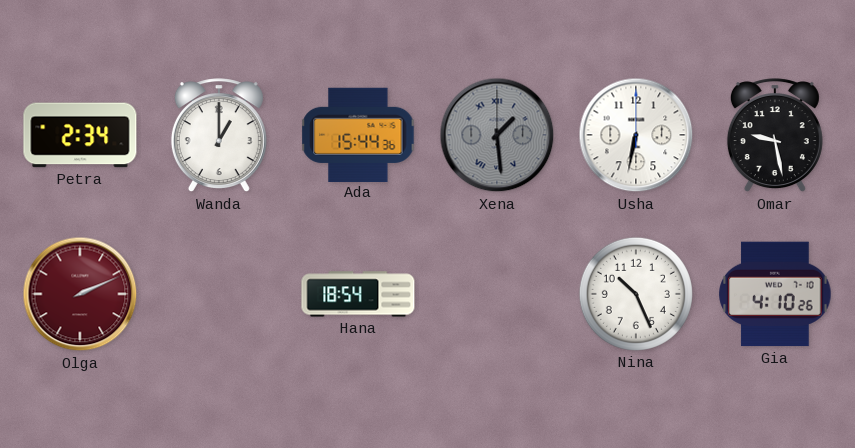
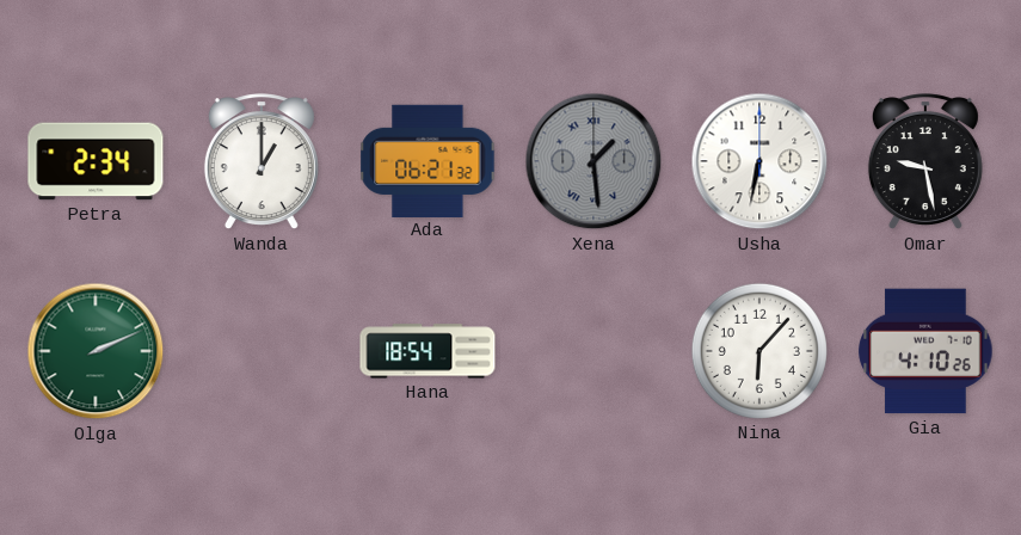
Ada: 15:44 -> 06:21
Olga dial: burgundy -> green
Nina: 10:26 -> 6:07
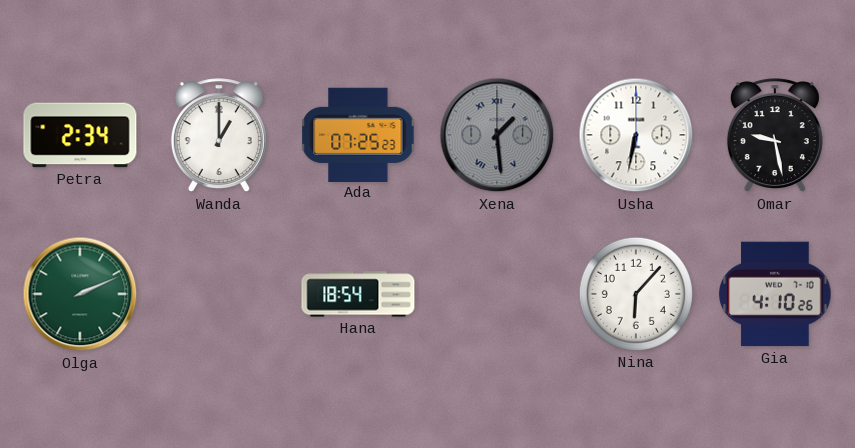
Ada: 06:21 -> 07:25
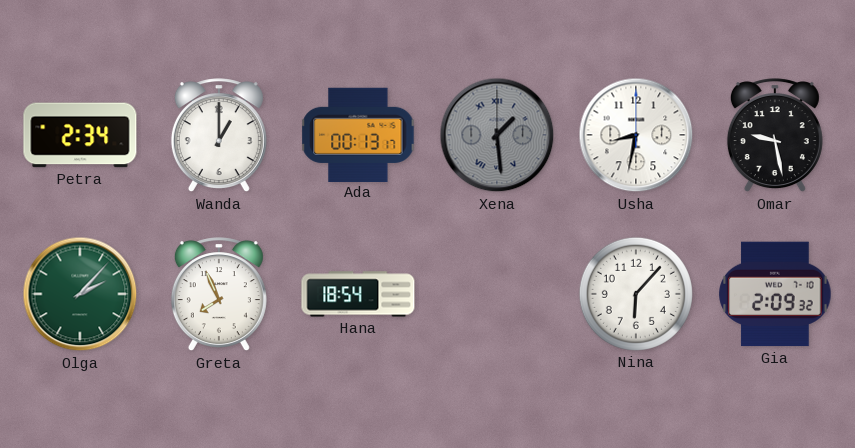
Ada: 07:25 -> 00:13
Usha: 6:32 -> 8:32
Olga: 2:11 -> 2:07
Greta: none -> 7:56
Gia: 4:10 -> 2:09
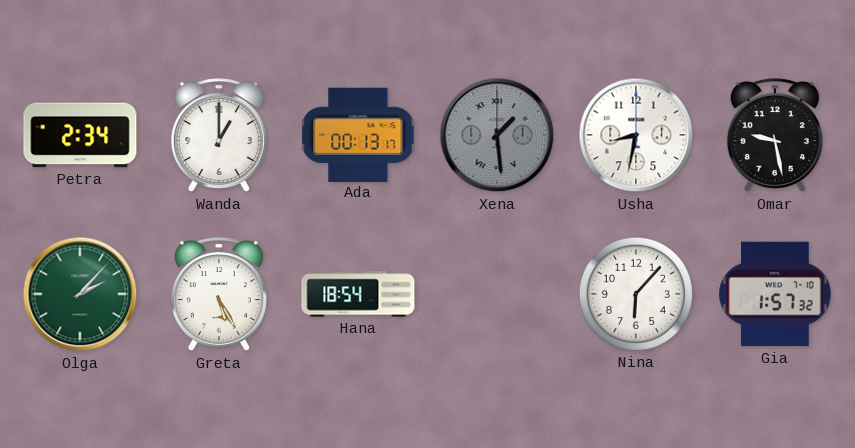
Greta: 7:56 -> 5:25
Gia: 2:09 -> 1:57
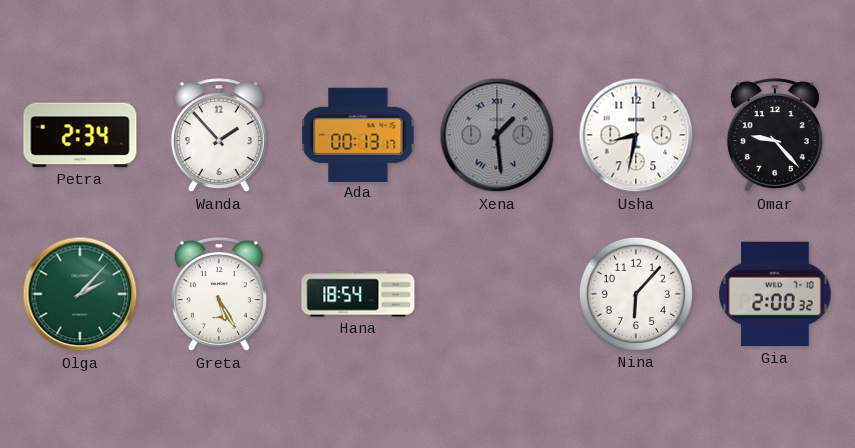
Wanda: 1:00 -> 1:53
Omar: 9:28 -> 9:23
Gia: 1:57 -> 2:00
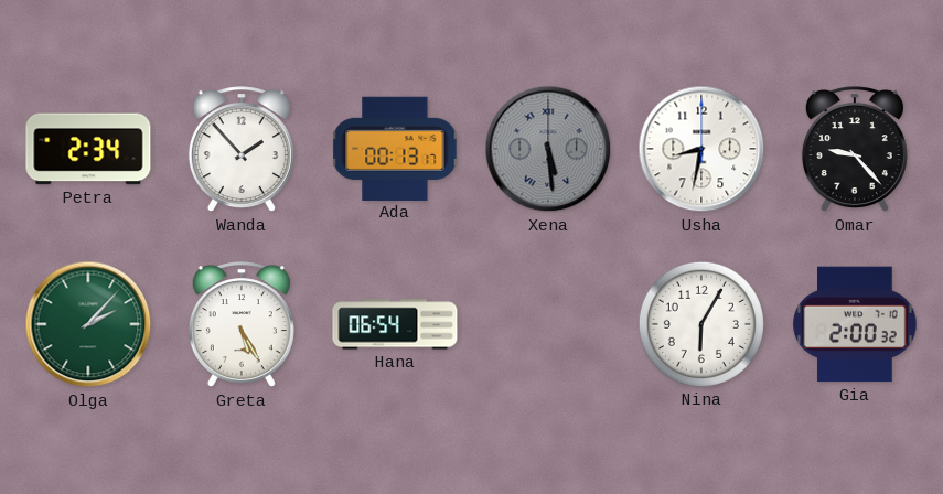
Xena: 1:29 -> 5:29
Hana: 18:54 -> 06:54
Nina: 6:07 -> 6:05
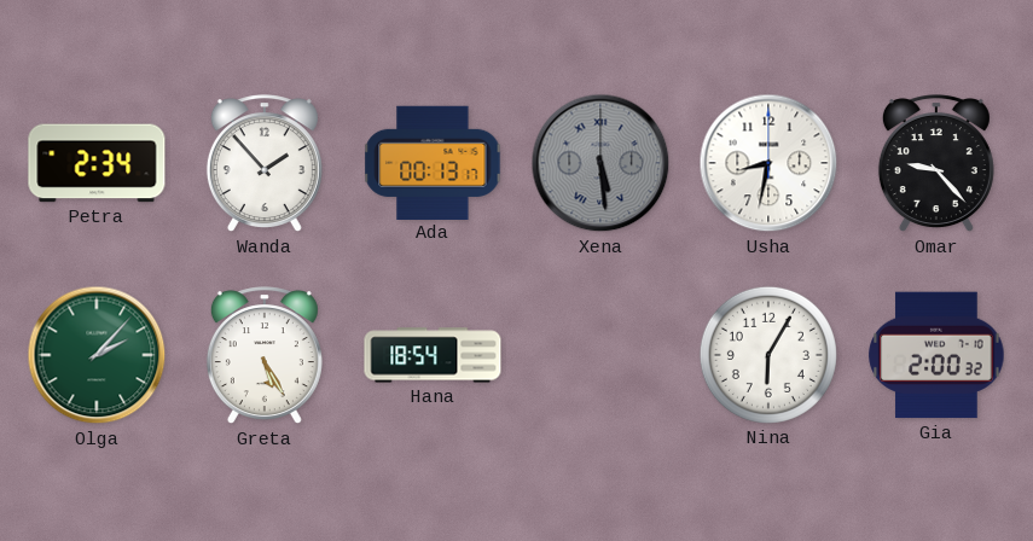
Hana: 06:54 -> 18:54
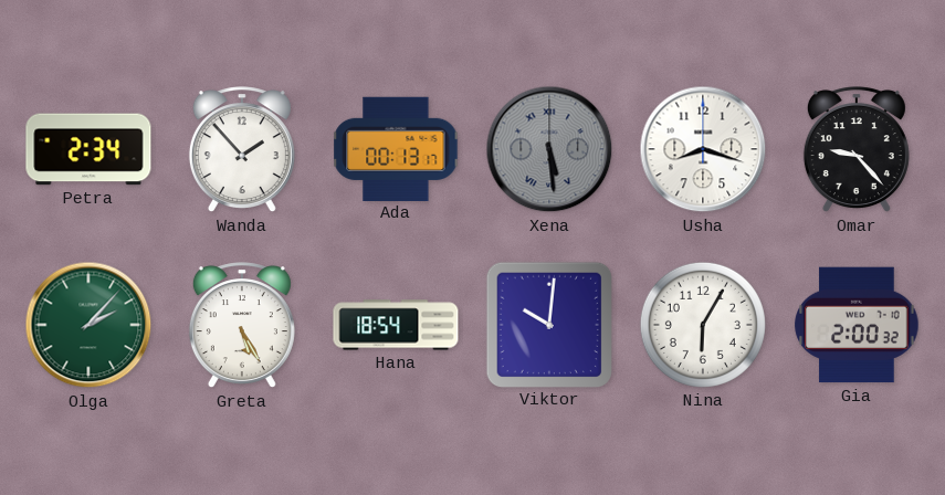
Usha: 8:32 -> 8:18
Viktor: none -> 10:01
